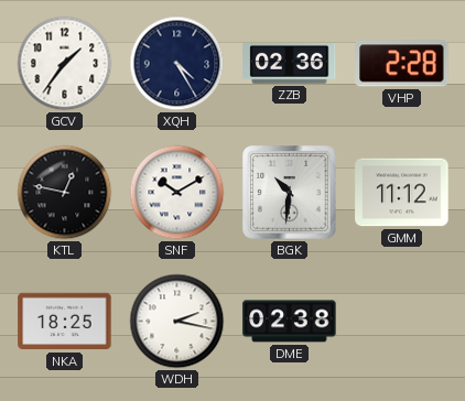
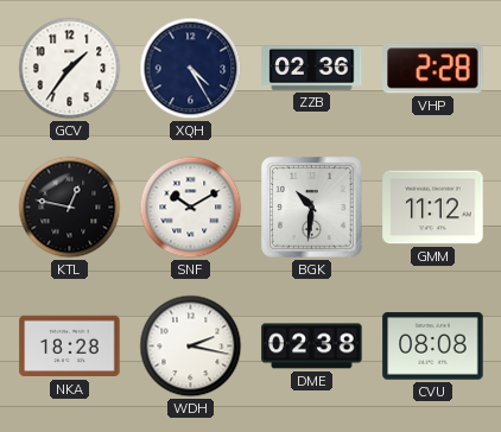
NKA: 18:25 -> 18:28
CVU: none -> 08:08
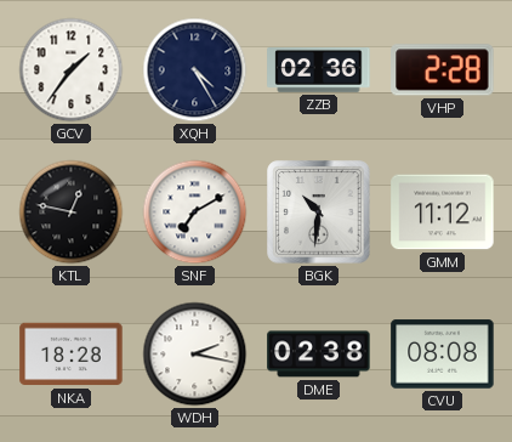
SNF: 10:10 -> 7:10
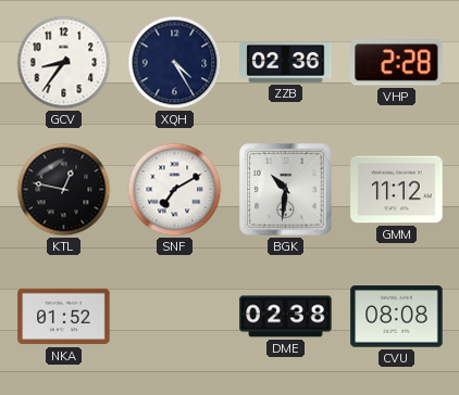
GCV: 1:36 -> 8:36
NKA: 18:28 -> 01:52
WDH: 2:17 -> none
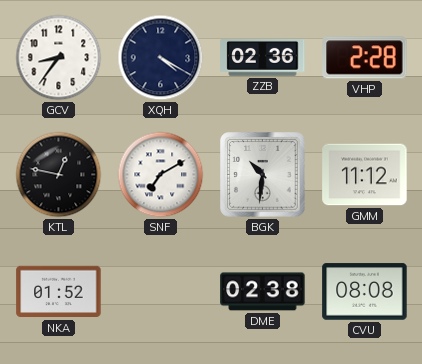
XQH: 4:25 -> 4:20
